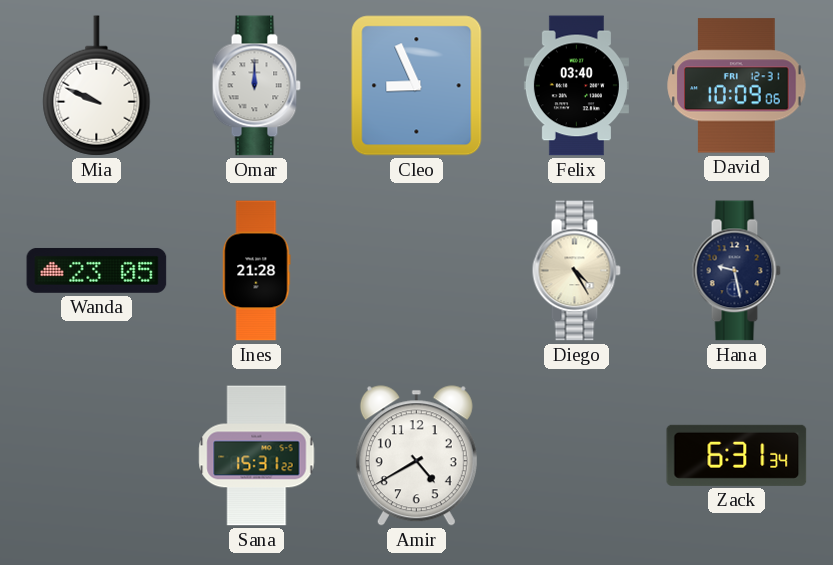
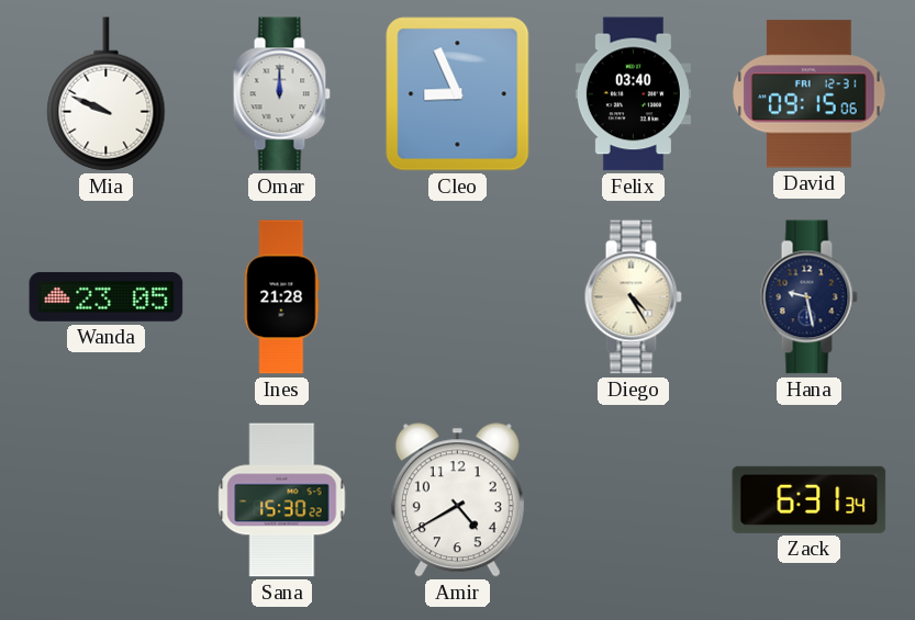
David: 10:09 -> 09:15
Sana: 15:31 -> 15:30
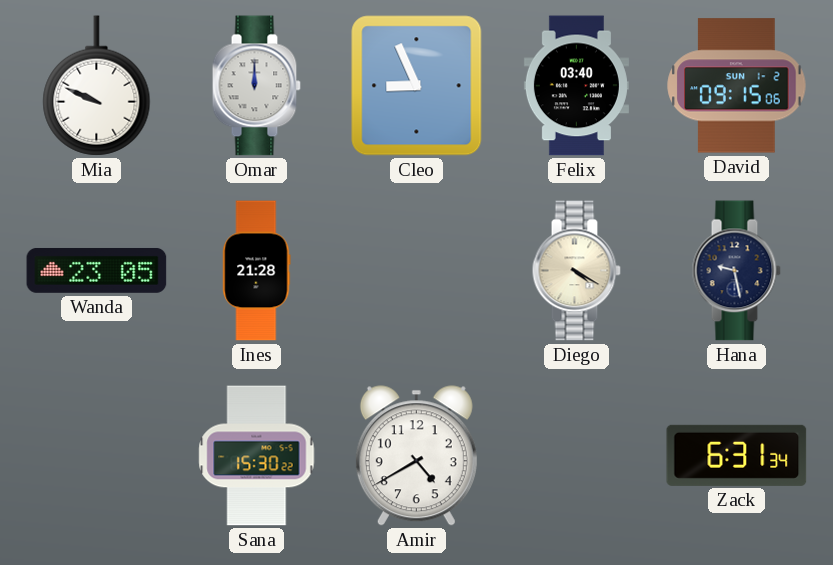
David date: FRI 12-31 -> SUN 1-2
Diego: 4:25 -> 4:20
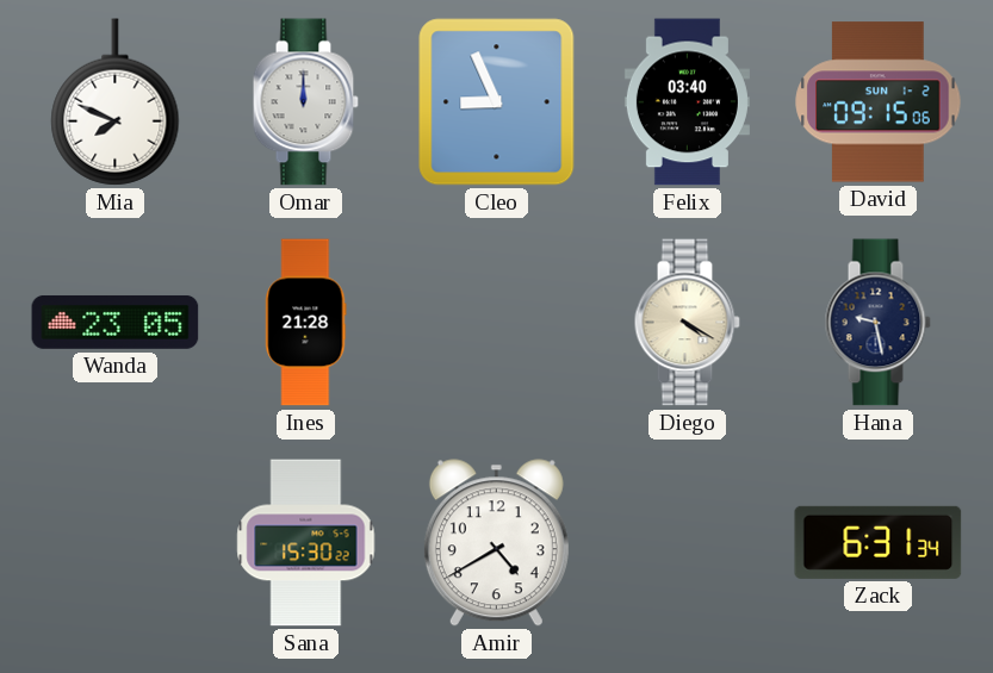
Mia: 9:49 -> 7:49
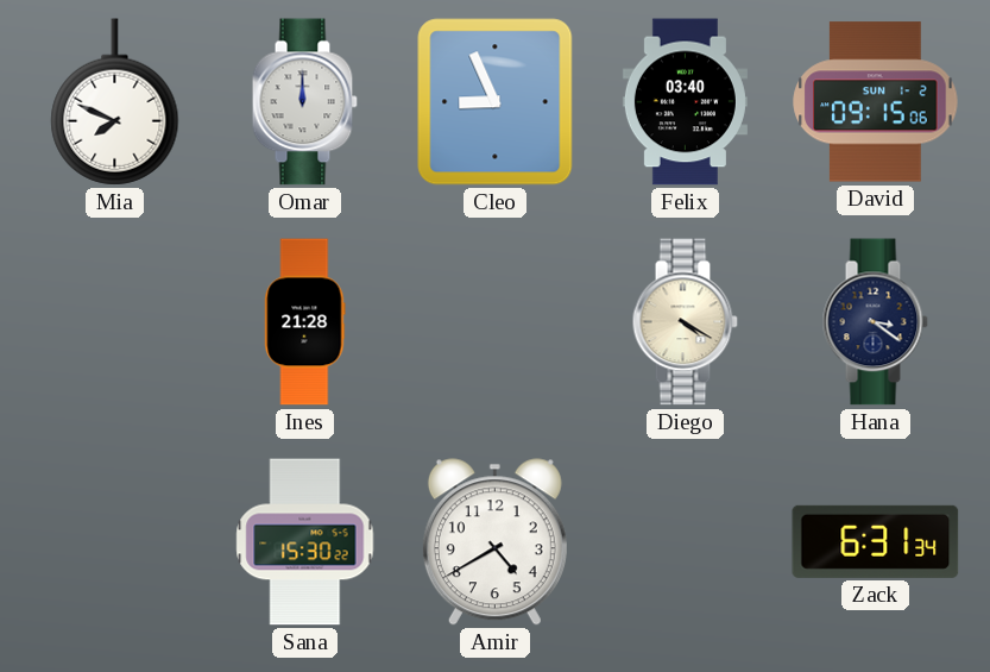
Wanda: 23:05 -> none
Hana: 9:28 -> 3:21
